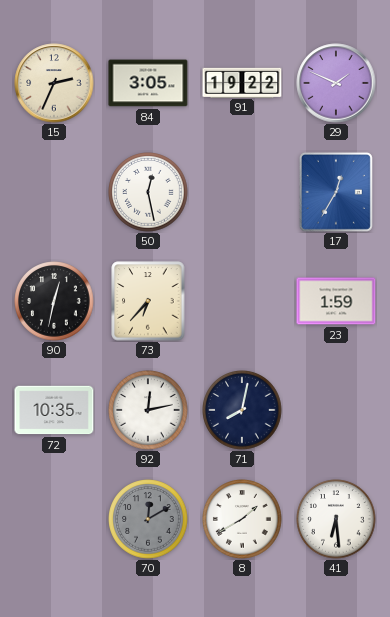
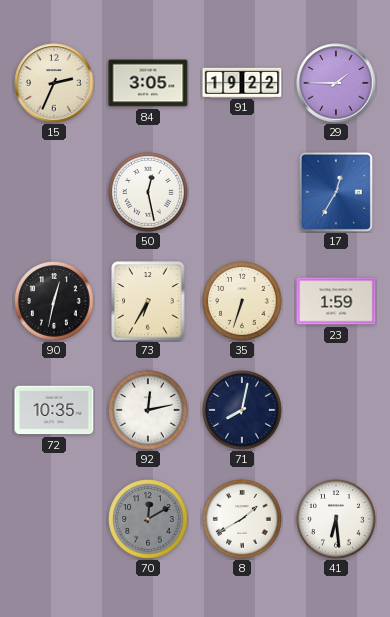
29: 1:49 -> 1:45
73: 6:37 -> 6:35
35: none -> 6:33
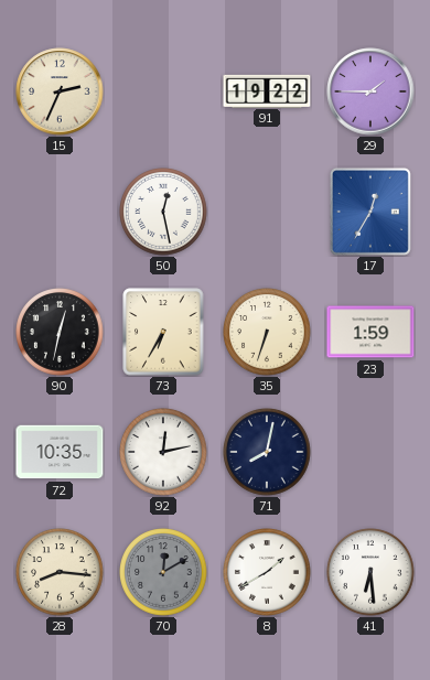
84: 3:05 -> none
28: none -> 8:16
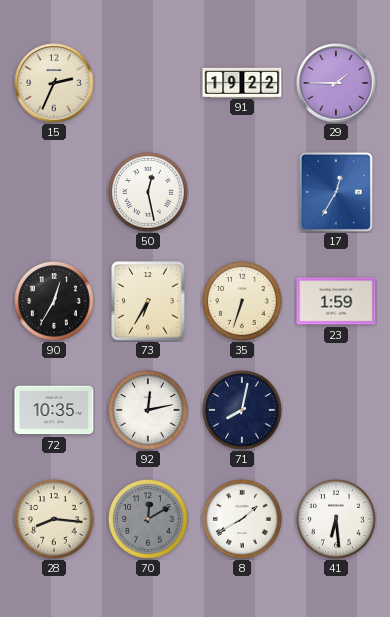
90: 12:32 -> 12:35
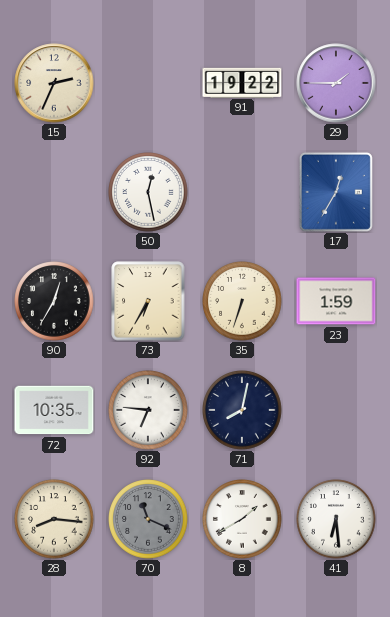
92: 12:13 -> 6:46
70: 12:10 -> 11:19
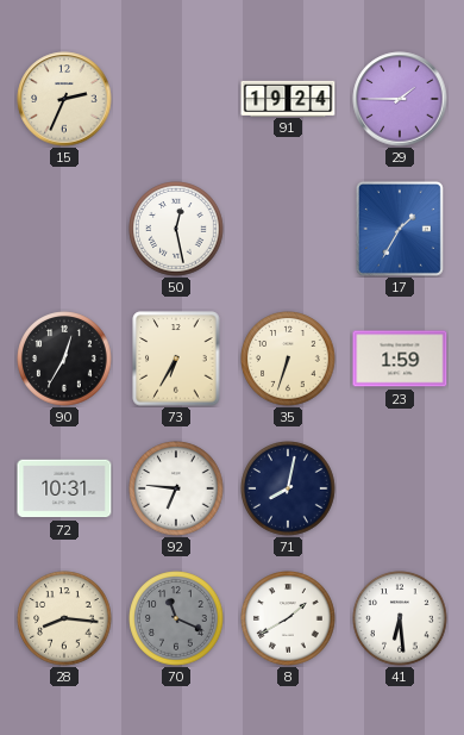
91: 19:22 -> 19:24
17: 12:35 -> 1:35
72: 10:35 -> 10:31
